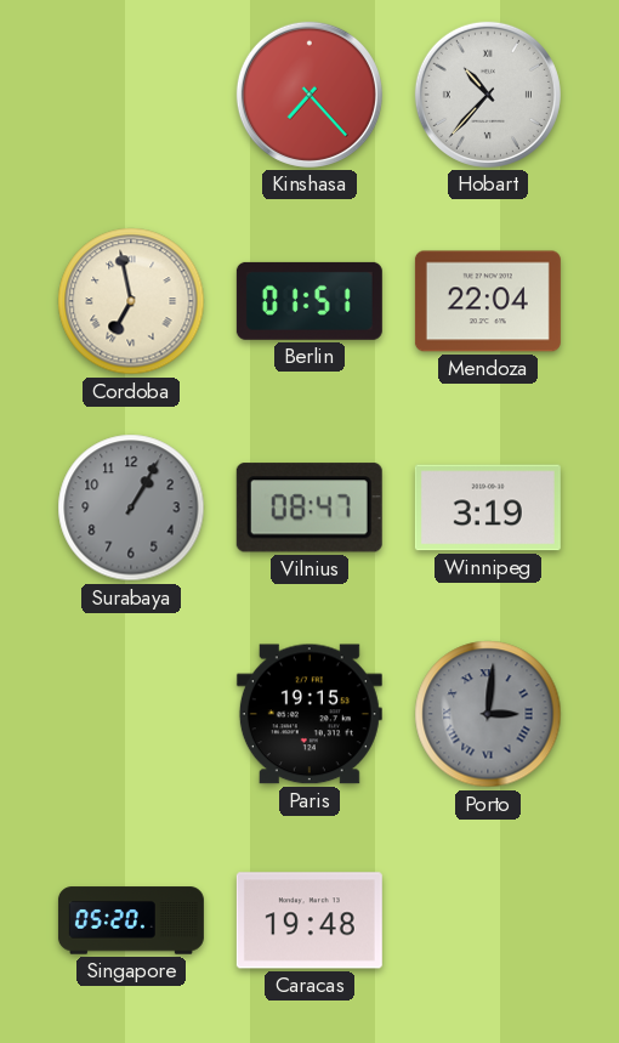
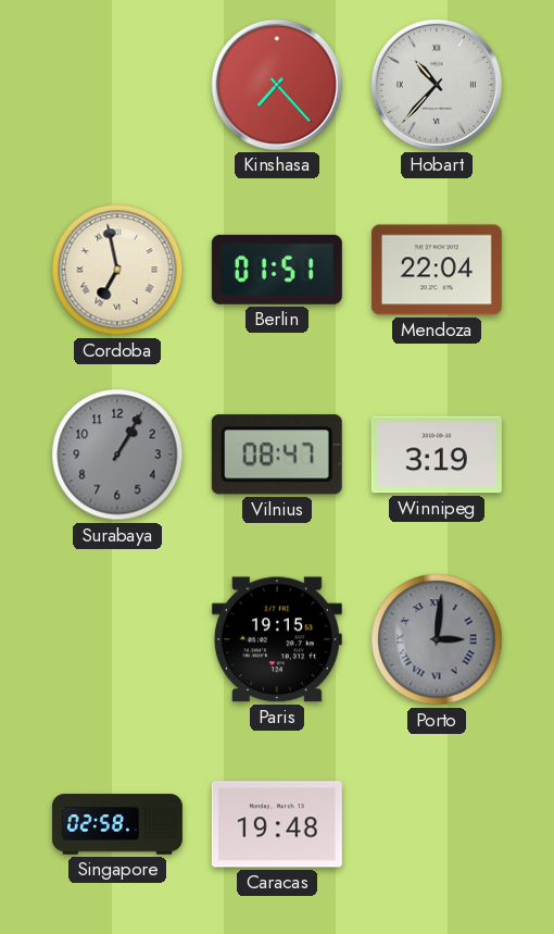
Singapore: 05:20 -> 02:58
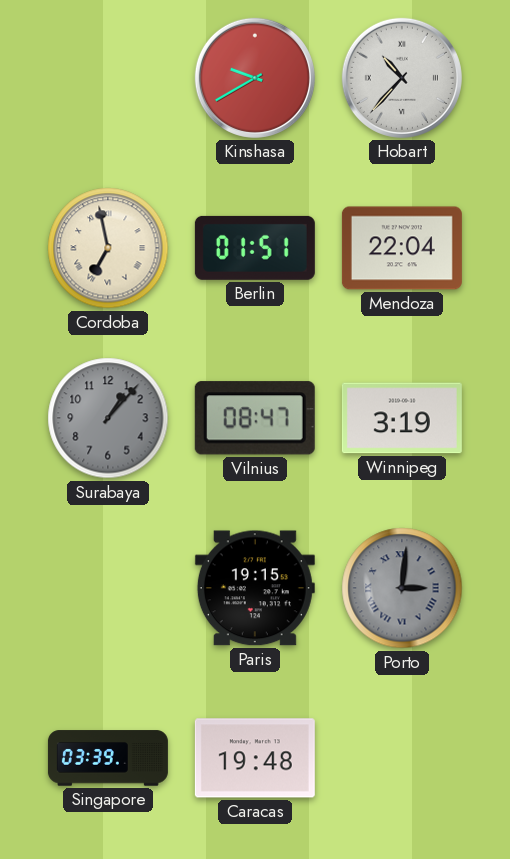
Kinshasa: 7:23 -> 9:40
Surabaya: 1:05 -> 1:07
Singapore: 02:58 -> 03:39
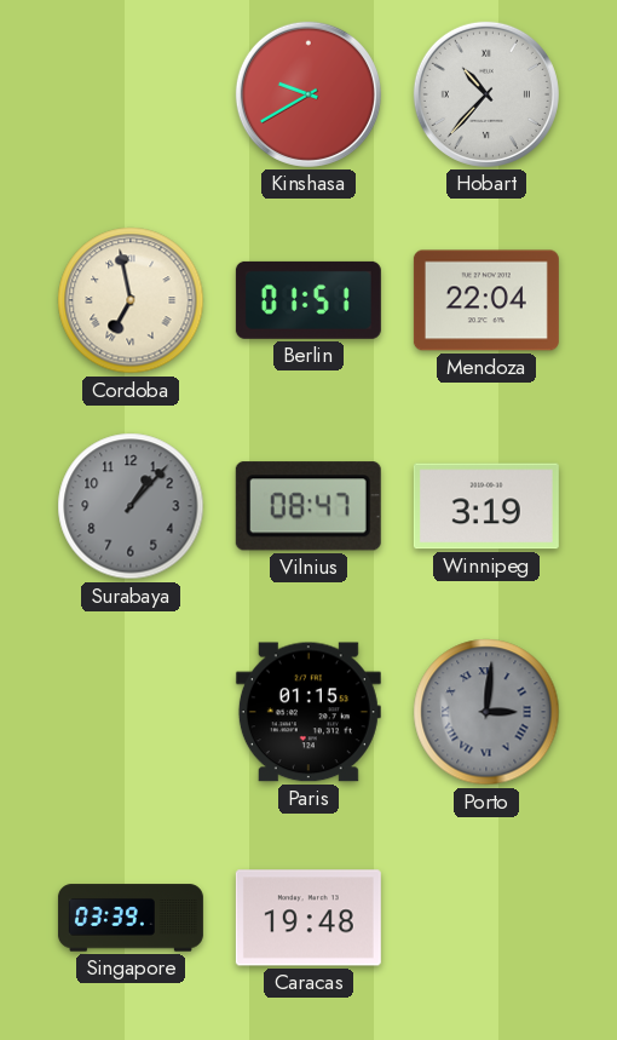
Paris: 19:15 -> 01:15
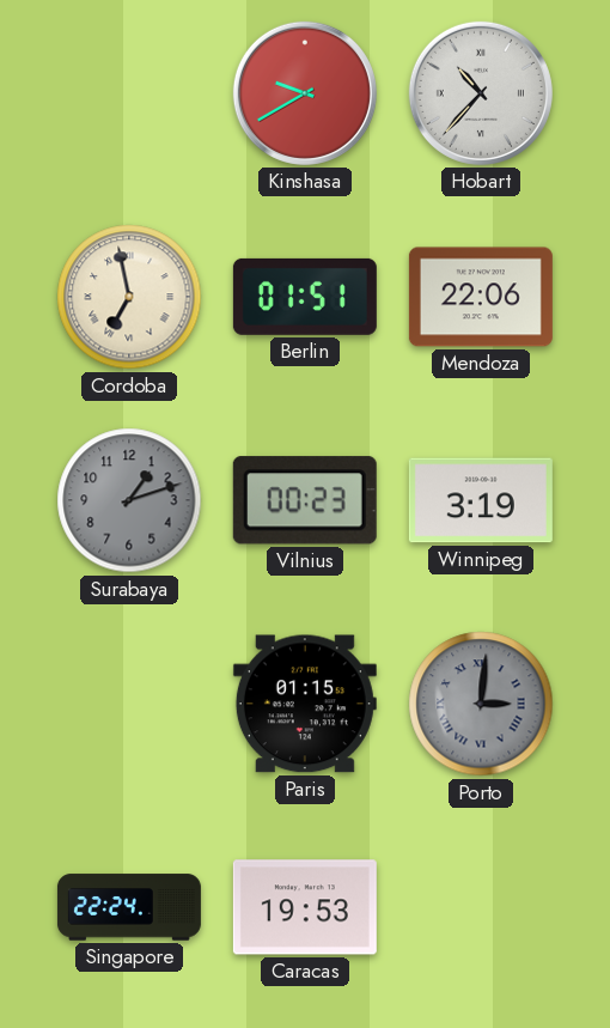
Mendoza: 22:04 -> 22:06
Surabaya: 1:07 -> 1:12
Vilnius: 08:47 -> 00:23
Singapore: 03:39 -> 22:24
Caracas: 19:48 -> 19:53
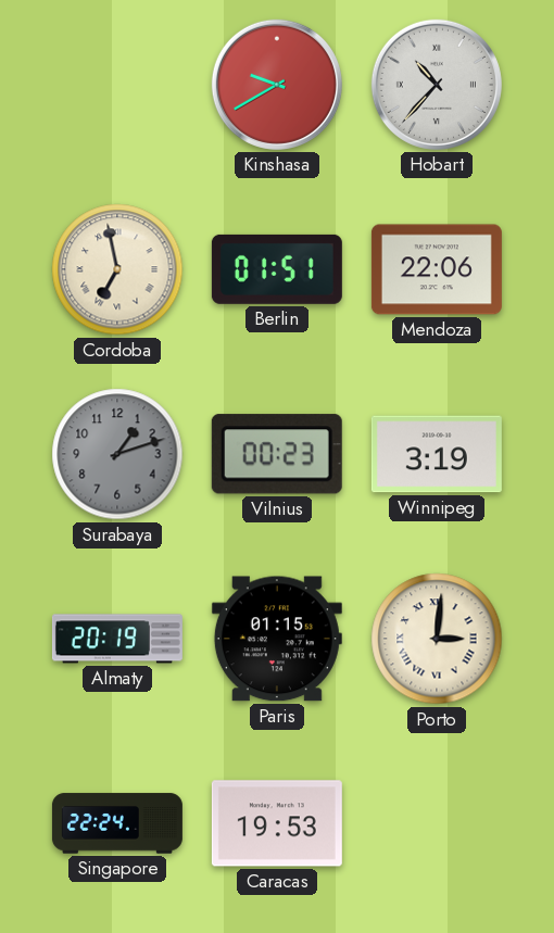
Almaty: none -> 20:19
Porto dial: grey -> cream
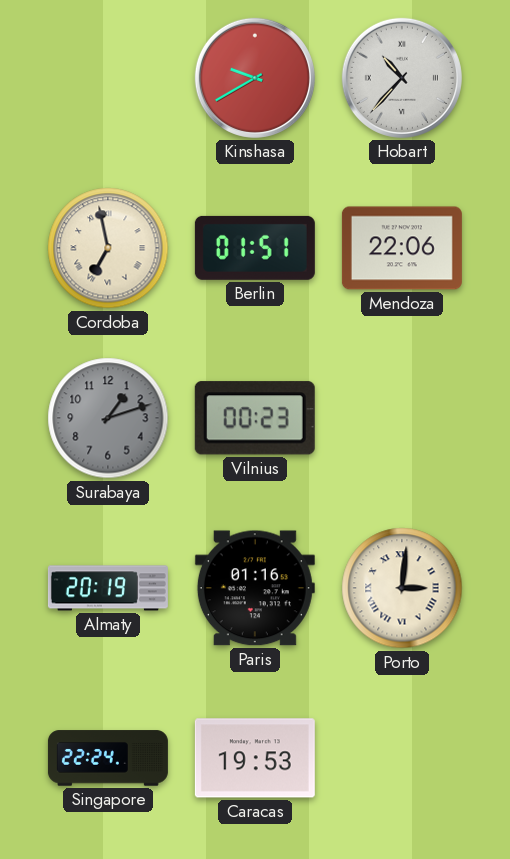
Winnipeg: 3:19 -> none
Paris: 01:15 -> 01:16
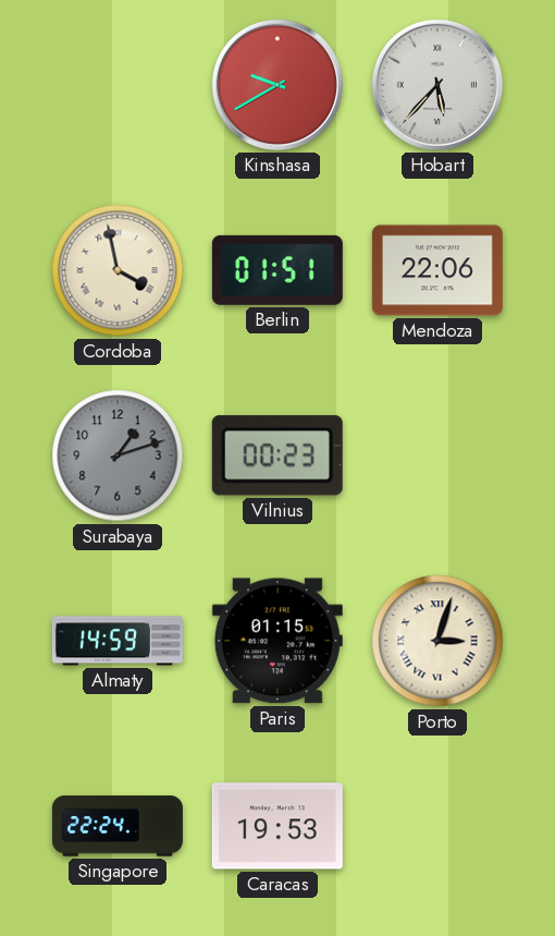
Hobart: 10:37 -> 5:37
Cordoba: 6:58 -> 3:58
Almaty: 20:19 -> 14:59
Paris: 01:16 -> 01:15
Porto: 3:01 -> 3:03
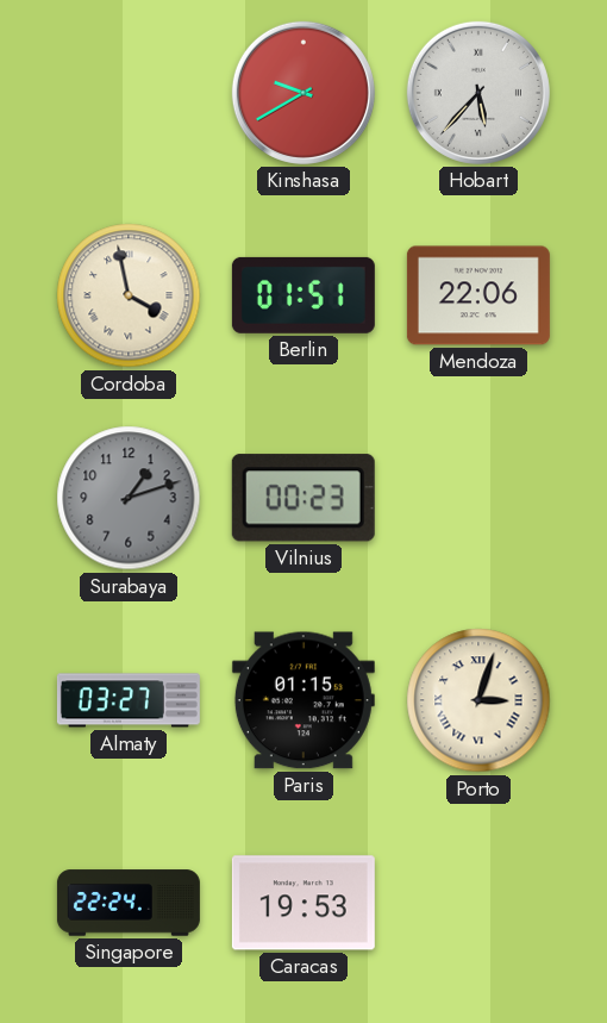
Almaty: 14:59 -> 03:27
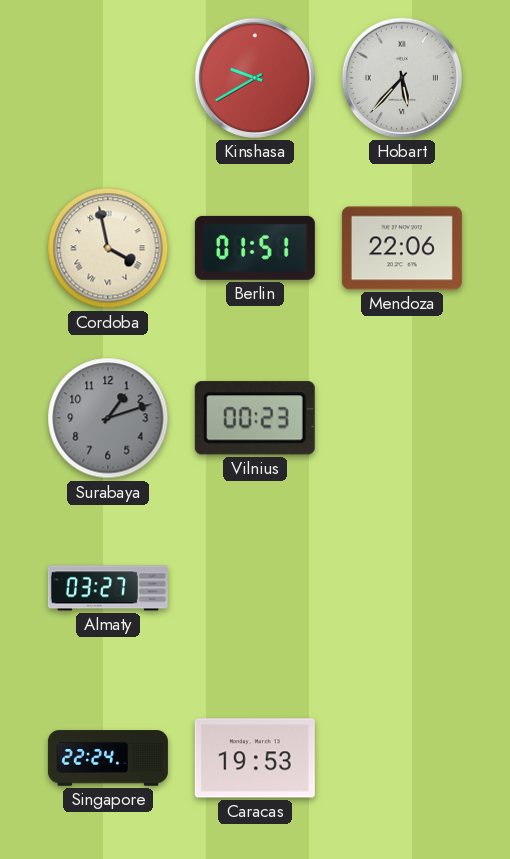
Paris: 01:15 -> none
Porto: 3:03 -> none
